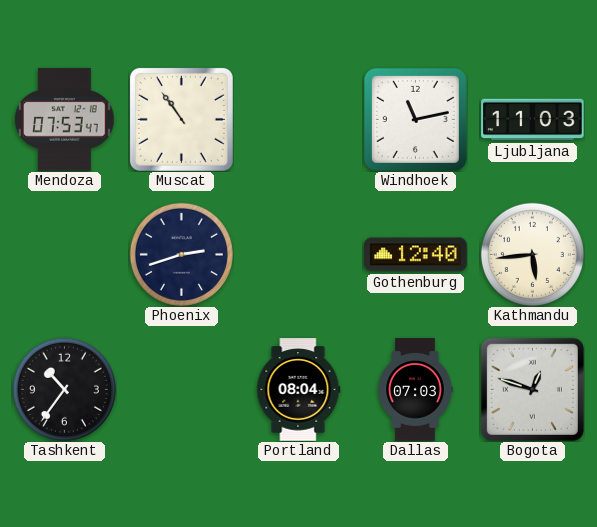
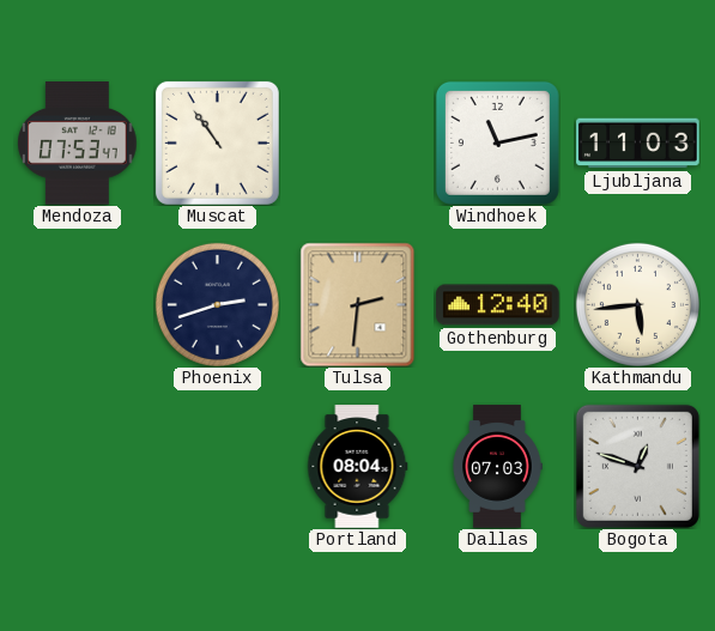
Tulsa: none -> 2:31
Tashkent: 10:36 -> none
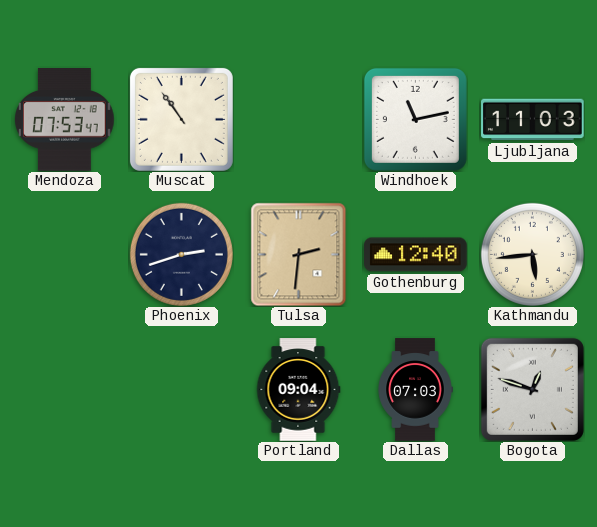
Portland: 08:04 -> 09:04
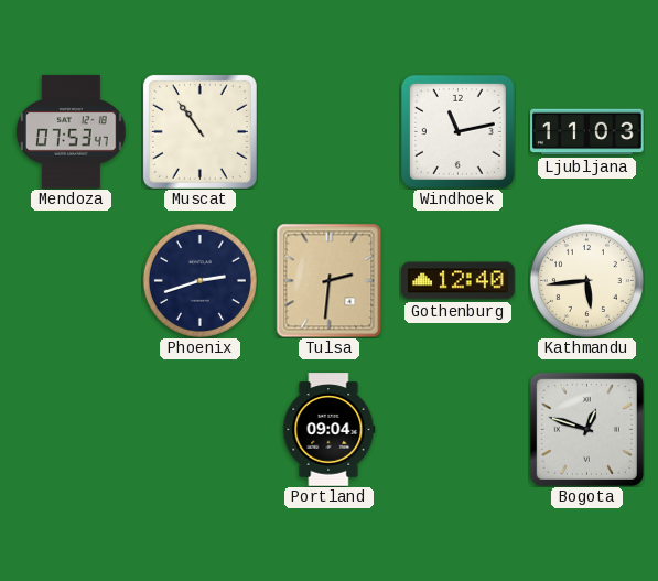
Dallas: 07:03 -> none
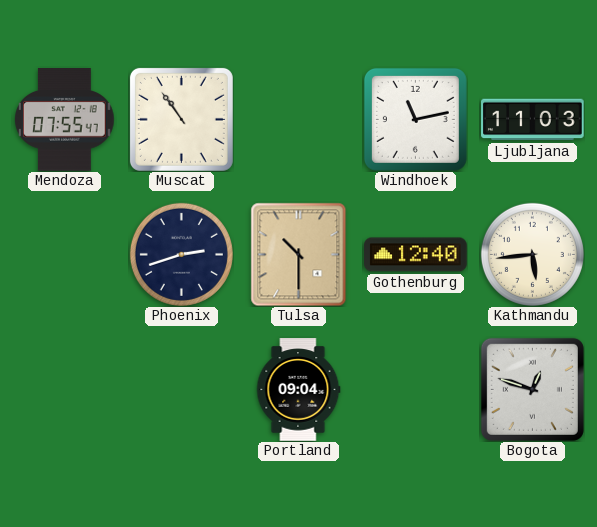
Mendoza: 07:53 -> 07:55
Tulsa: 2:31 -> 10:30
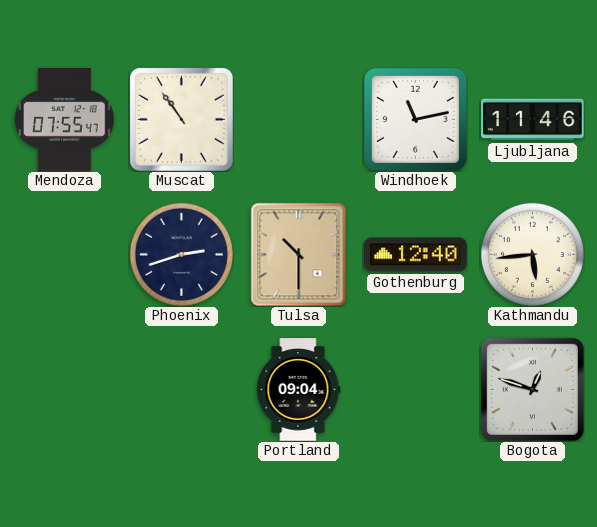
Ljubljana: 11:03 -> 11:46
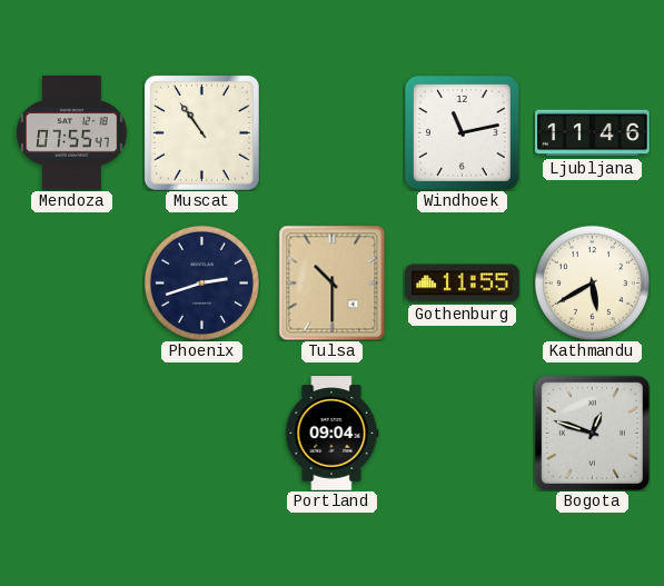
Gothenburg: 12:40 -> 11:55
Kathmandu: 5:44 -> 5:40
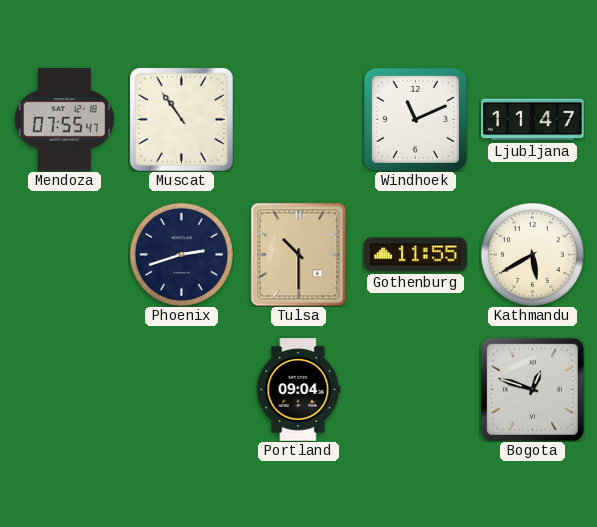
Windhoek: 11:13 -> 11:11
Ljubljana: 11:46 -> 11:47
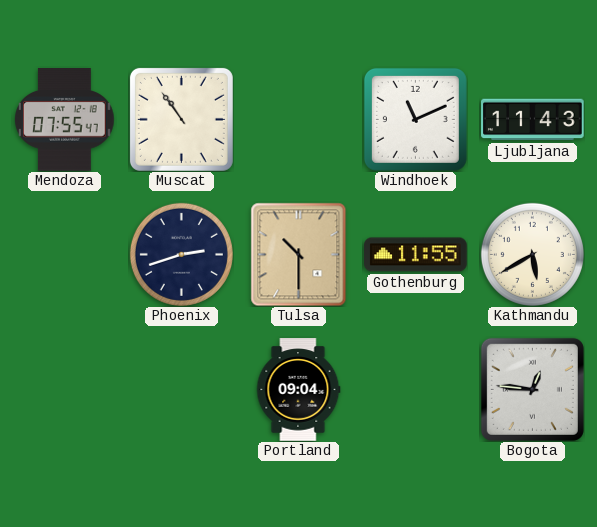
Ljubljana: 11:47 -> 11:43
Bogota: 12:48 -> 12:46
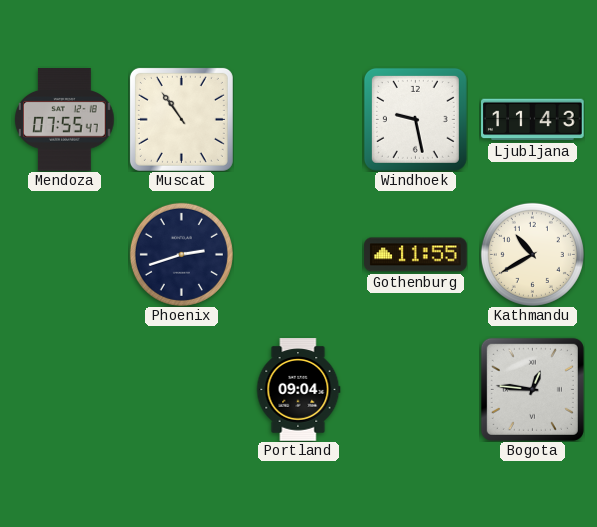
Windhoek: 11:11 -> 9:28
Tulsa: 10:30 -> none
Kathmandu: 5:40 -> 10:40
